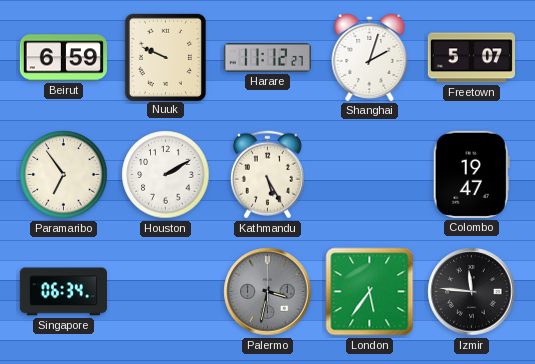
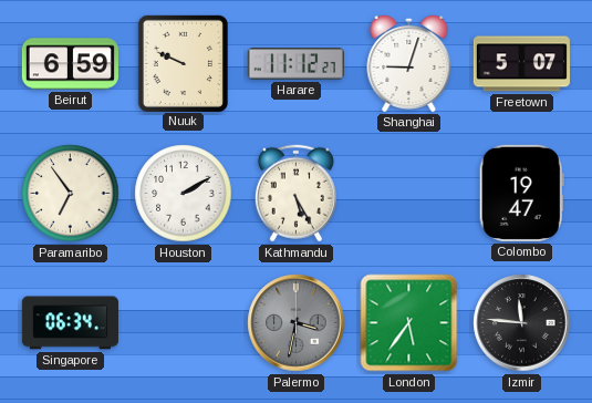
Shanghai: 2:03 -> 9:03
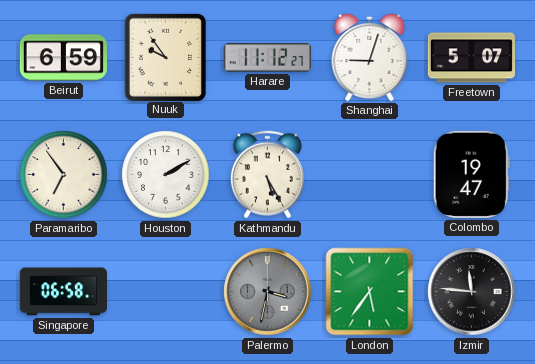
Nuuk: 9:49 -> 9:54
Singapore: 06:34 -> 06:58
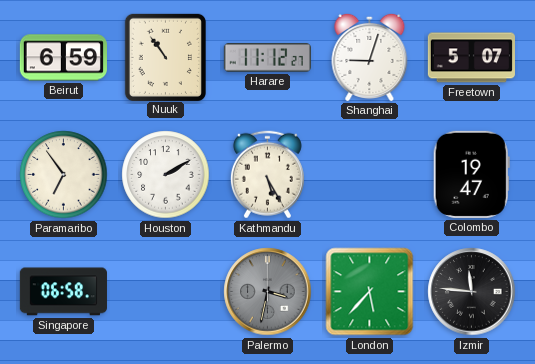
Nuuk: 9:54 -> 10:54
London: 5:36 -> 5:37
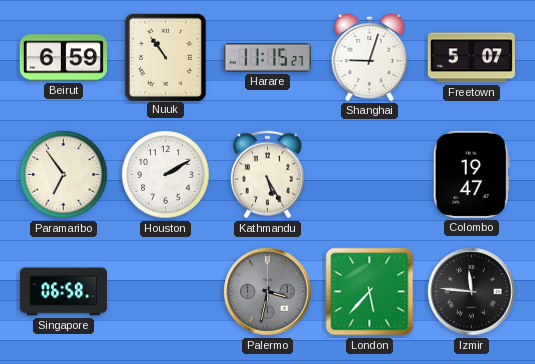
Harare: 11:12 -> 11:15
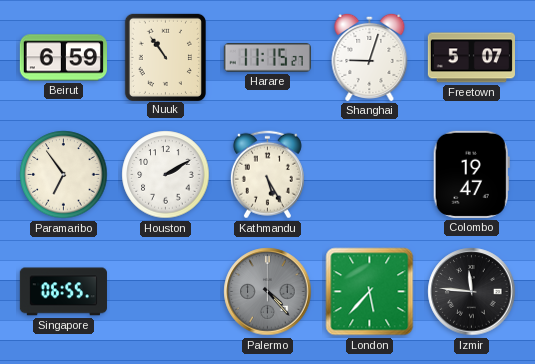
Singapore: 06:58 -> 06:55
Palermo: 3:32 -> 4:23
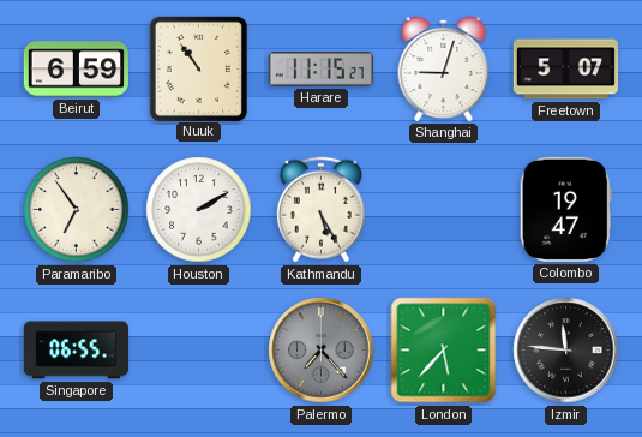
Palermo: 4:23 -> 7:23
